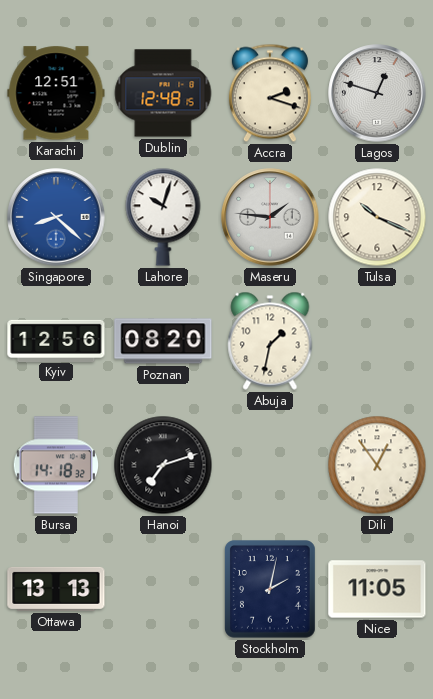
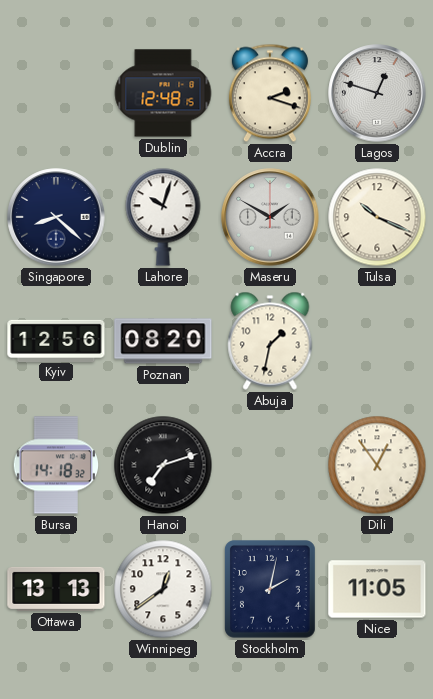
Karachi: 12:51 -> none
Singapore dial: blue -> navy
Maseru: 1:46 -> 1:50
Winnipeg: none -> 12:39
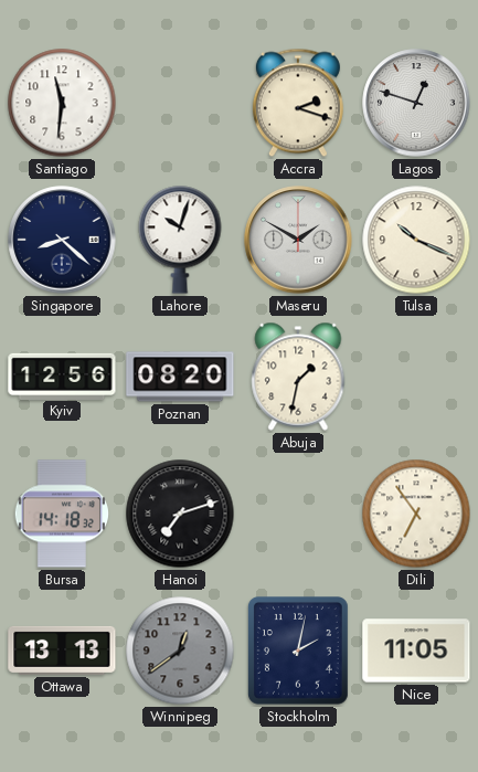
Santiago: none -> 11:31
Dublin: 12:48 -> none
Dili: 12:54 -> 6:54
Winnipeg dial: white -> grey
